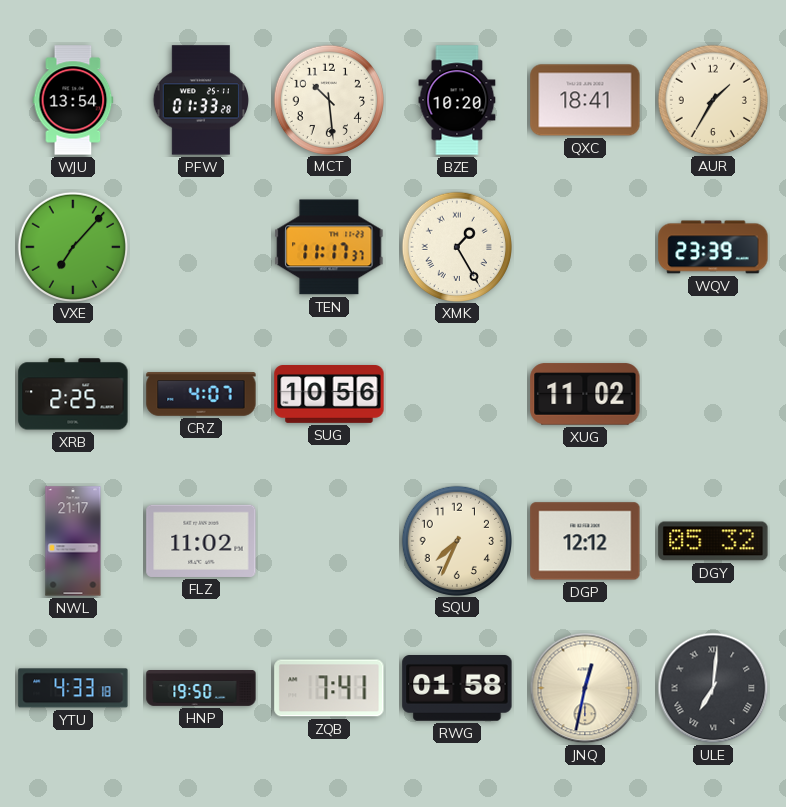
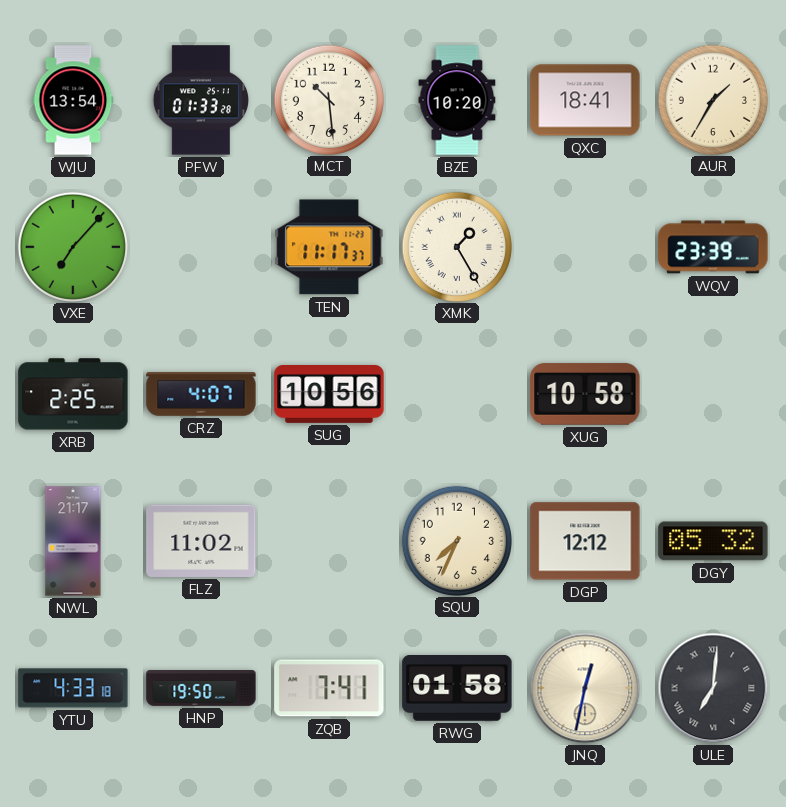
XUG: 11:02 -> 10:58
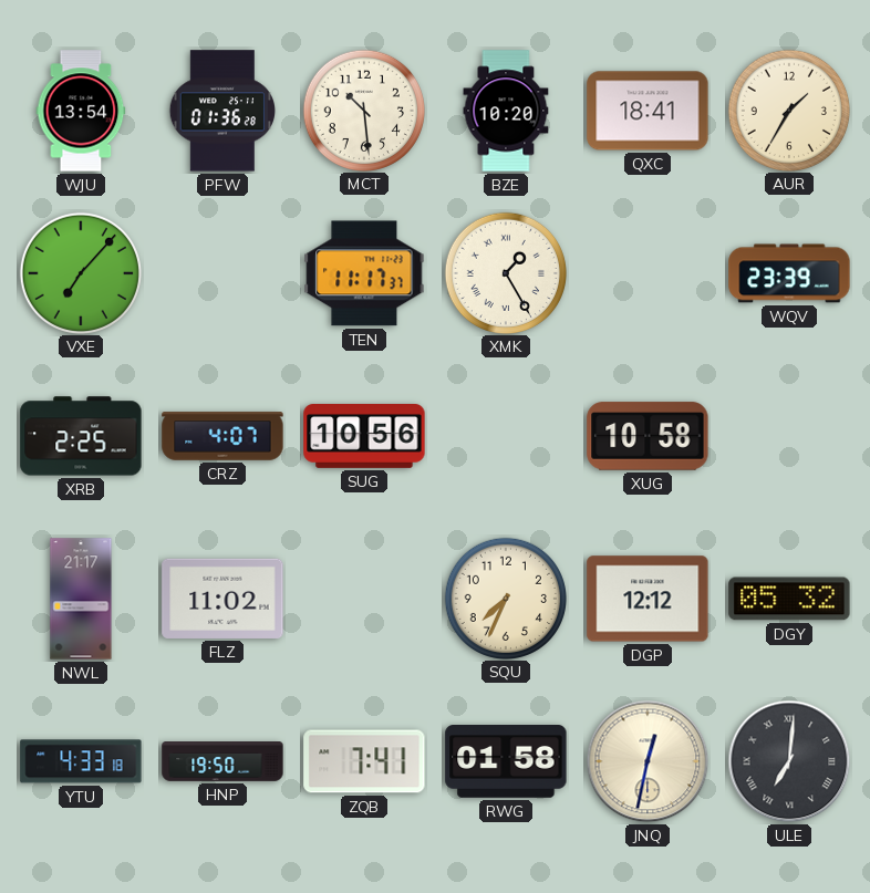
PFW: 01:33 -> 01:36
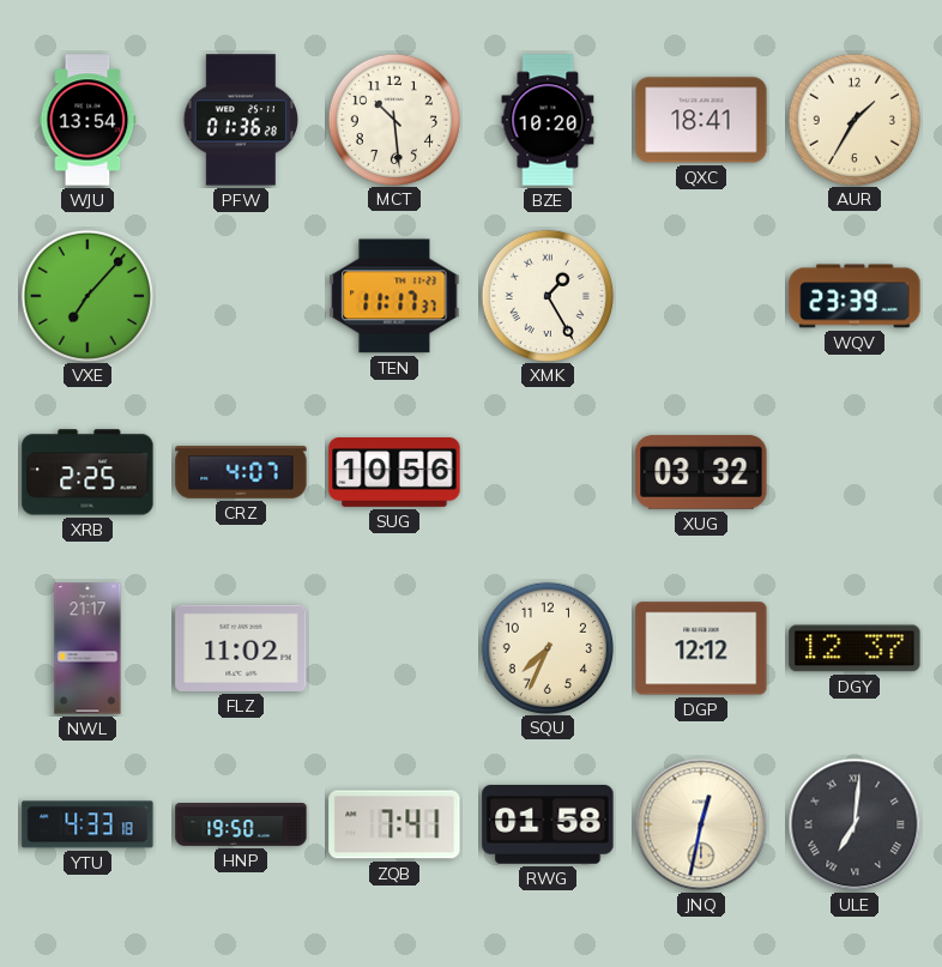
XUG: 10:58 -> 03:32
DGY: 05:32 -> 12:37
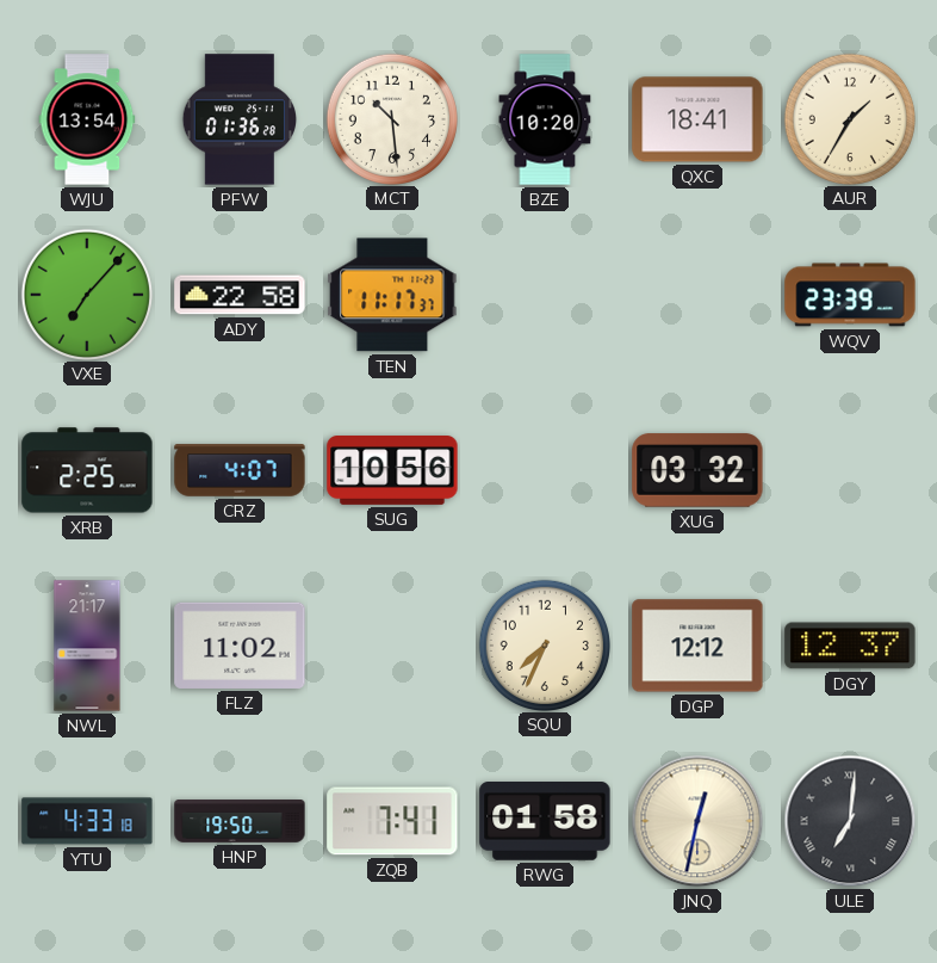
ADY: none -> 22:58
XMK: 1:25 -> none
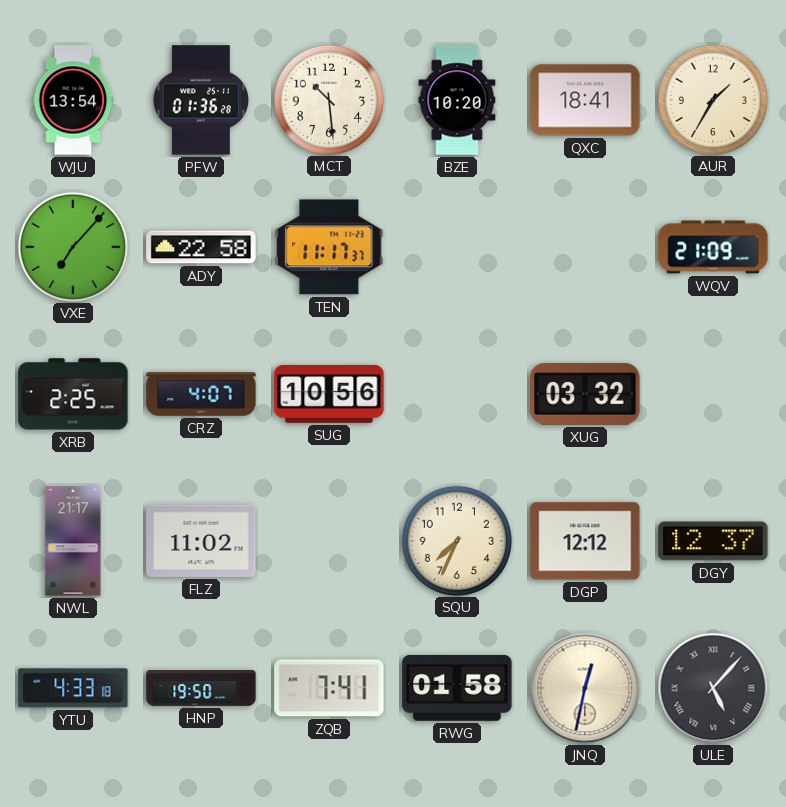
WQV: 23:39 -> 21:09
ULE: 7:01 -> 5:07
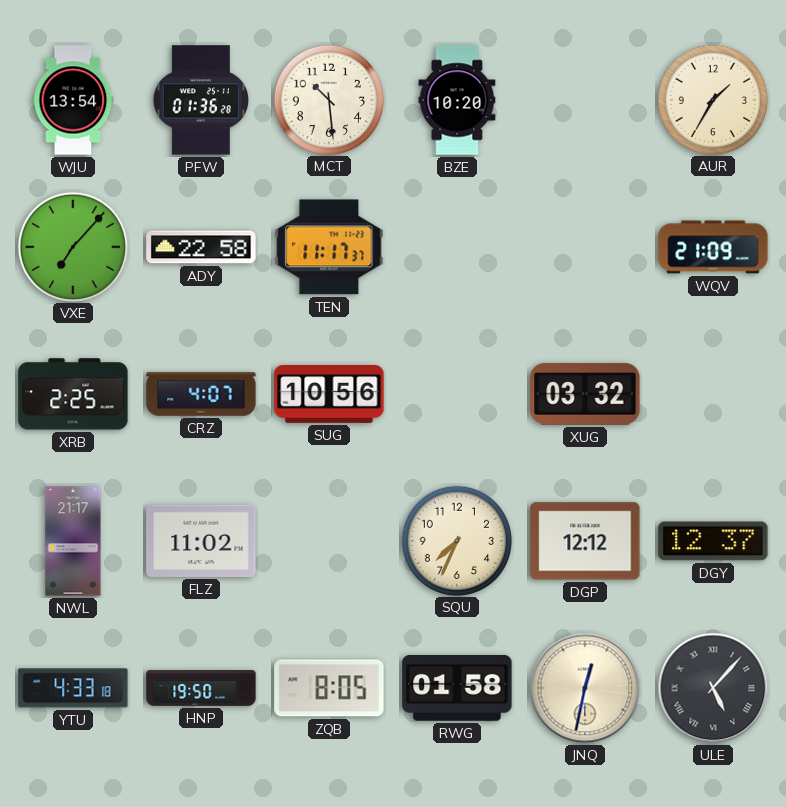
QXC: 18:41 -> none
ZQB: 7:41 -> 8:05
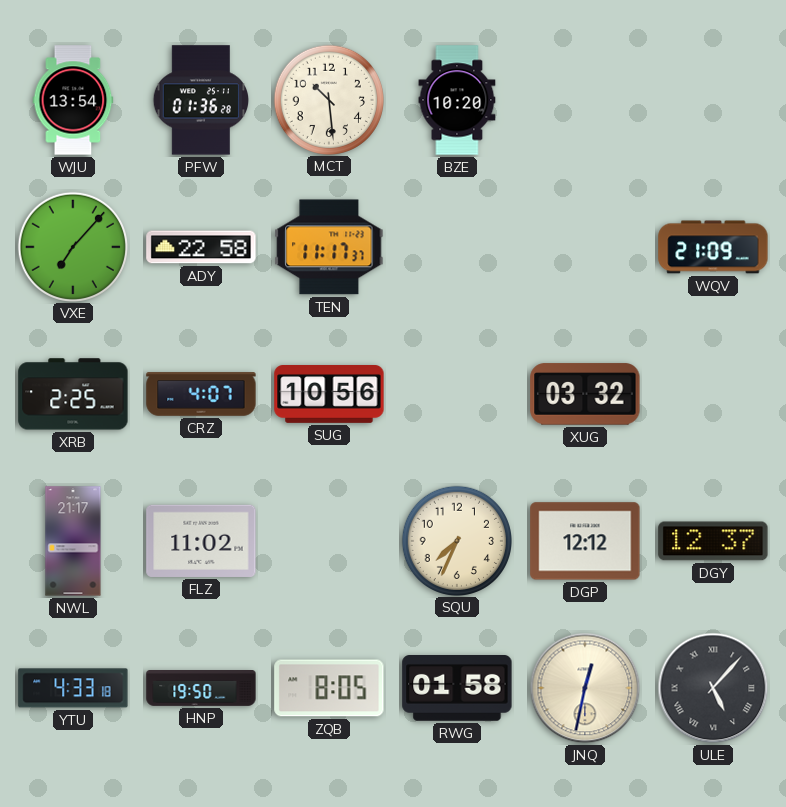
AUR: 1:35 -> none
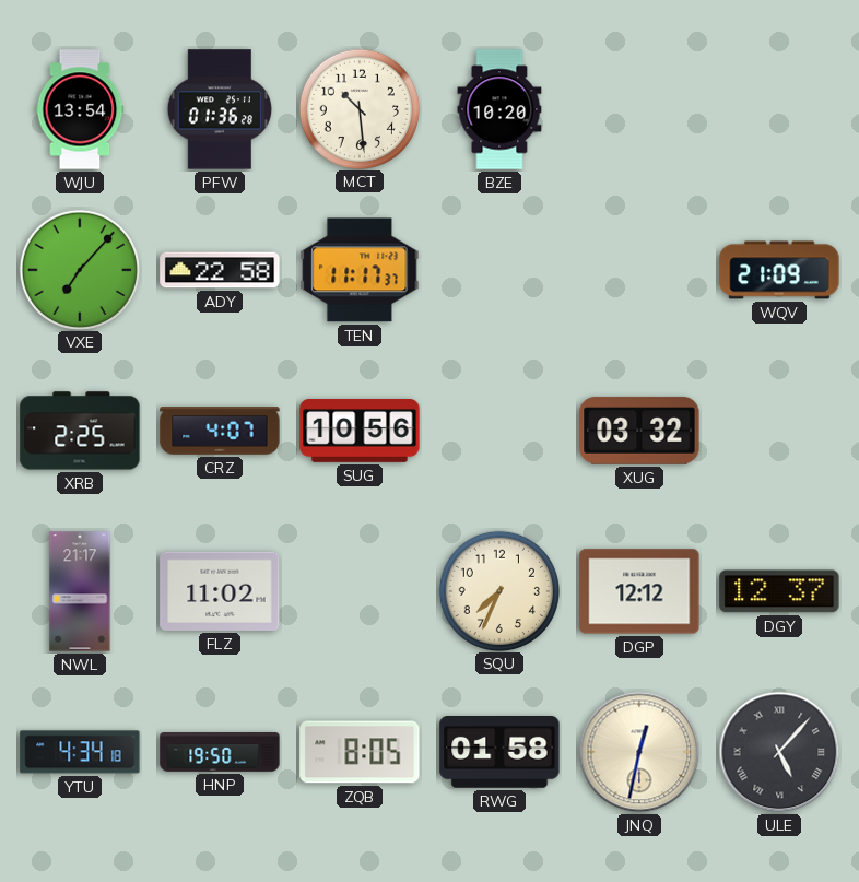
YTU: 4:33 -> 4:34
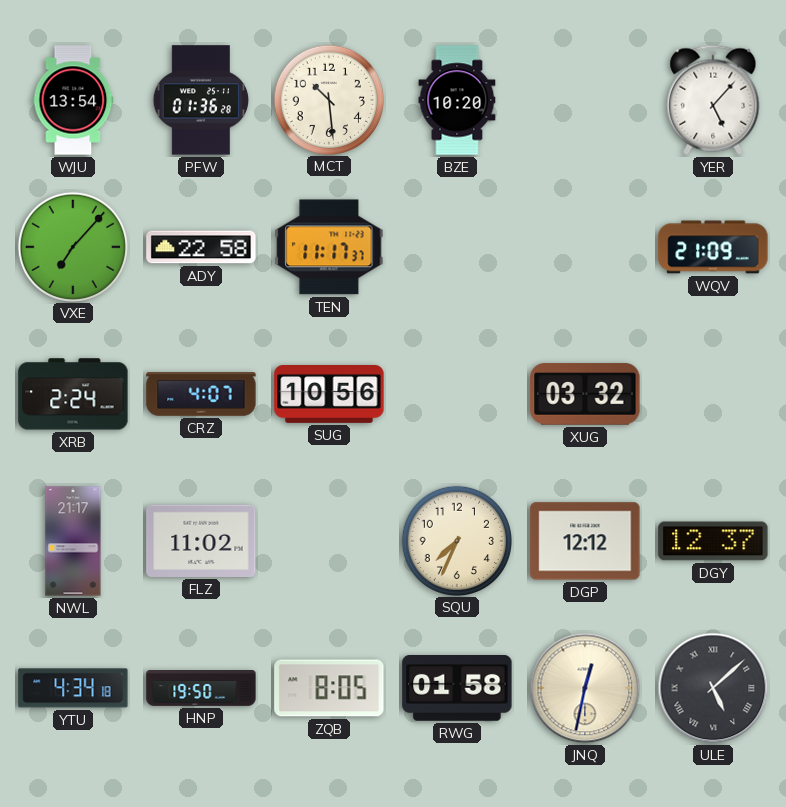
YER: none -> 5:07
XRB: 2:25 -> 2:24
ULE: 5:07 -> 5:08
